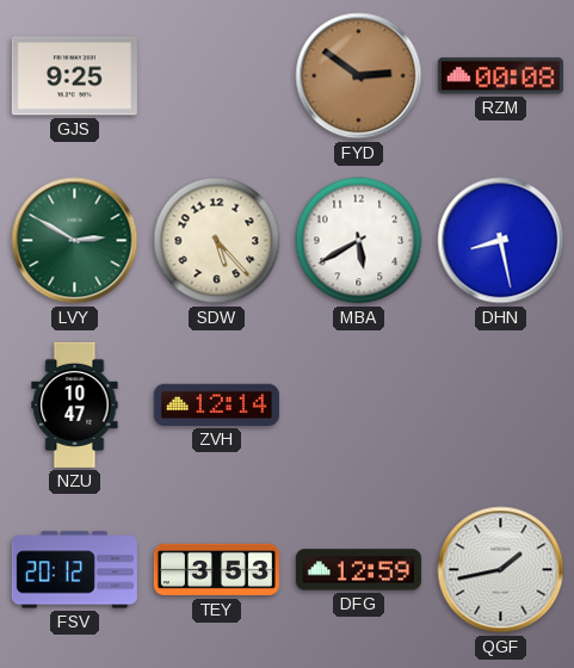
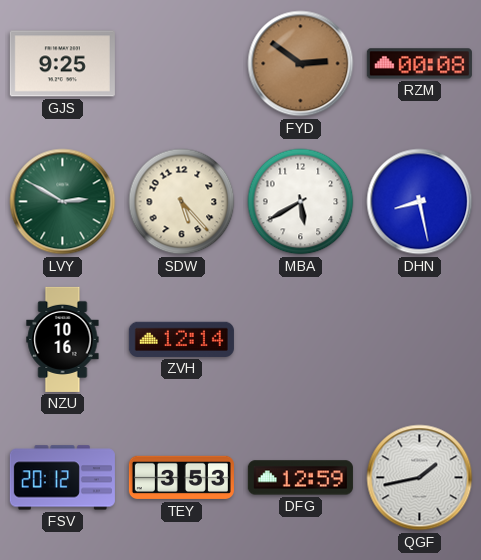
NZU: 10:47 -> 10:16
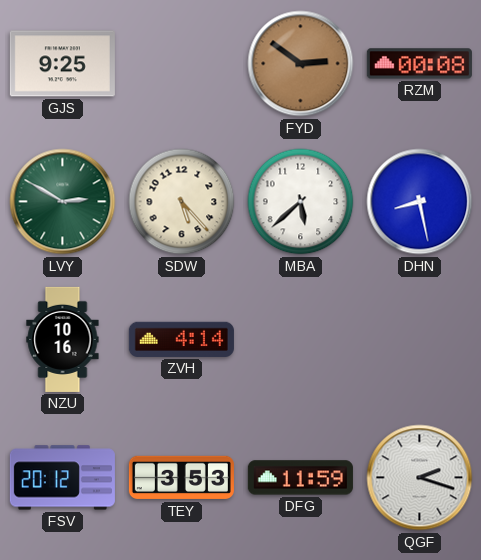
MBA: 5:40 -> 5:38
ZVH: 12:14 -> 4:14
DFG: 12:59 -> 11:59
QGF: 1:43 -> 2:18
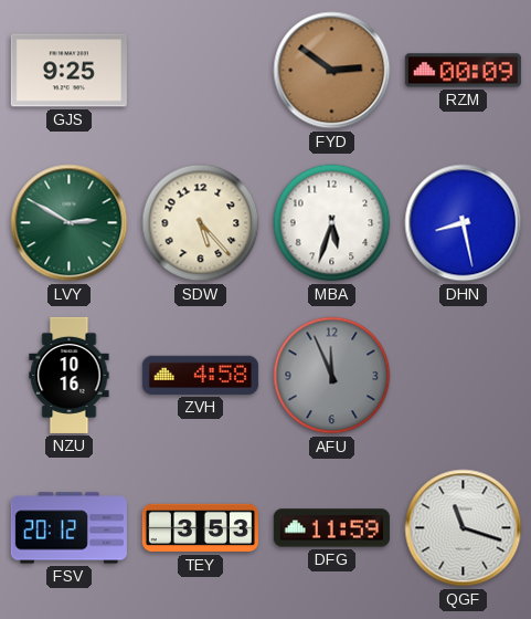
RZM: 00:08 -> 00:09
MBA: 5:38 -> 5:33
ZVH: 4:14 -> 4:58
AFU: none -> 11:56
QGF: 2:18 -> 11:18
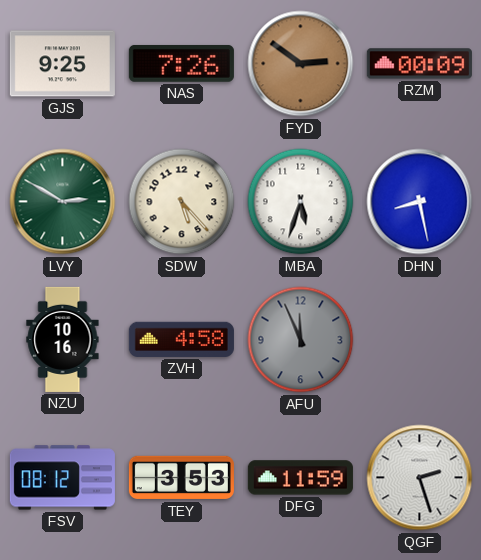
NAS: none -> 7:26
FSV: 20:12 -> 08:12
QGF: 11:18 -> 2:27
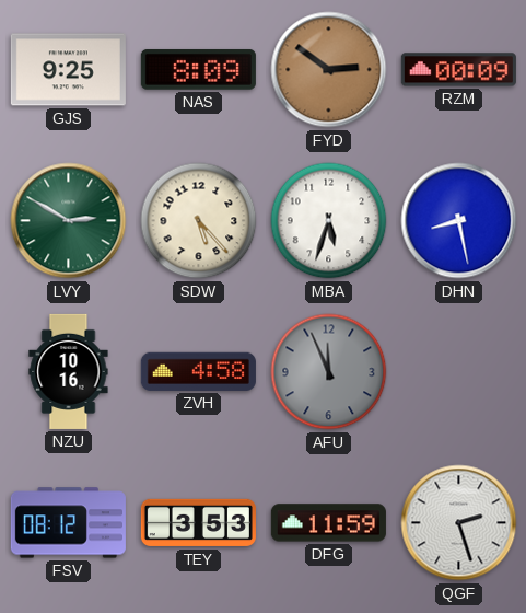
NAS: 7:26 -> 8:09
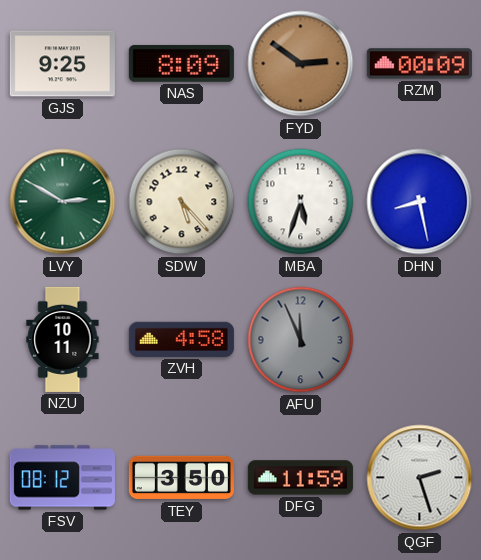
NZU: 10:16 -> 10:11
TEY: 3:53 -> 3:50
